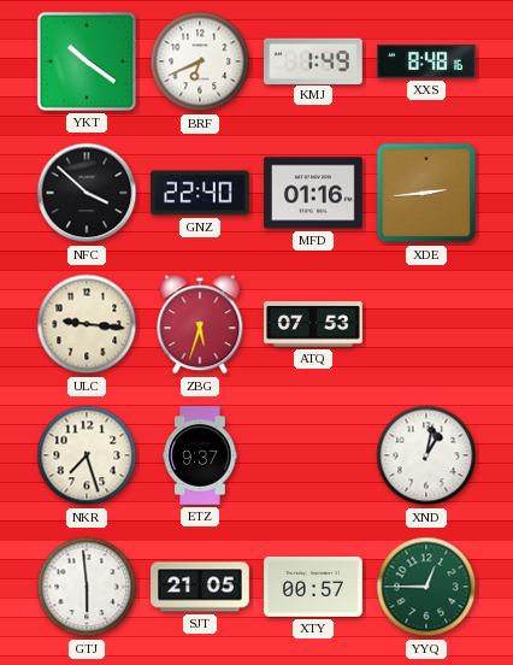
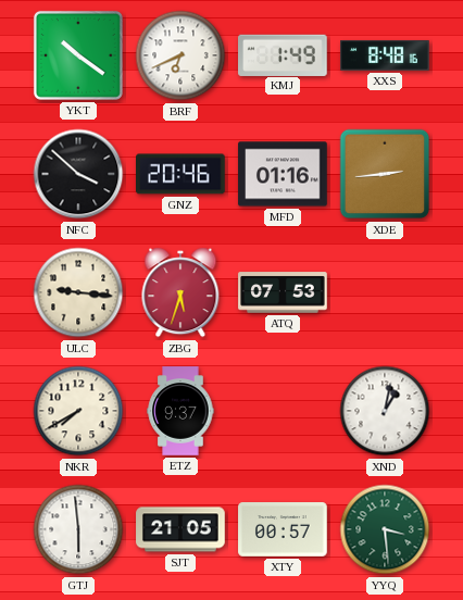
GNZ: 22:40 -> 20:46
NKR: 7:27 -> 7:40
YYQ: 12:45 -> 3:29
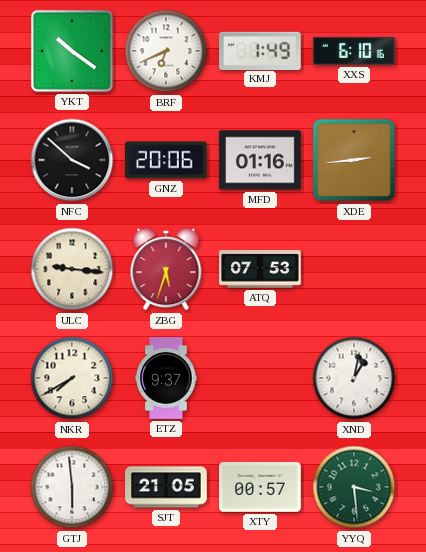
XXS: 8:48 -> 6:10
GNZ: 20:46 -> 20:06
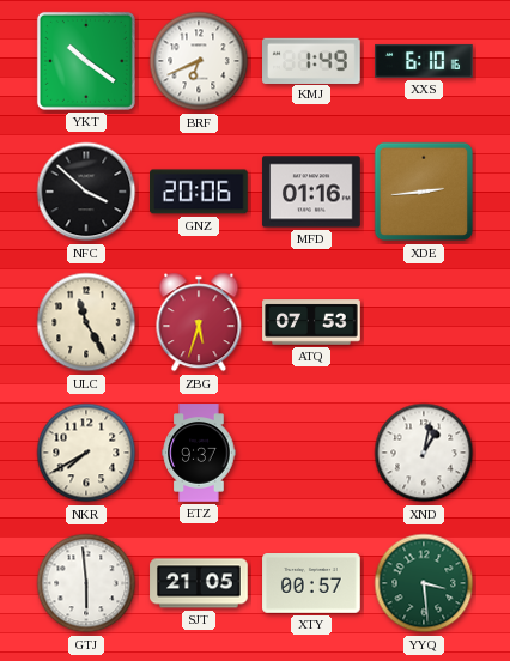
ULC: 9:16 -> 11:25
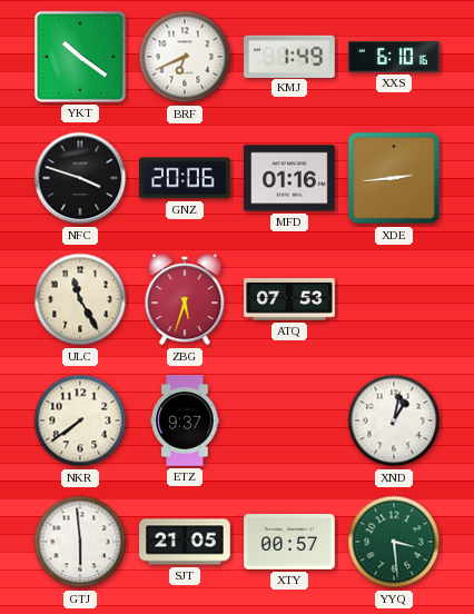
NFC: 3:52 -> 3:48
NKR: 7:40 -> 7:39
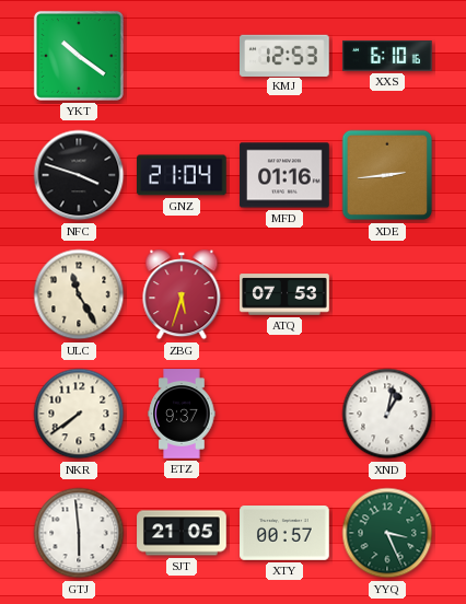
BRF: 6:41 -> none
KMJ: 1:49 -> 12:53
GNZ: 20:06 -> 21:04
YYQ: 3:29 -> 3:26
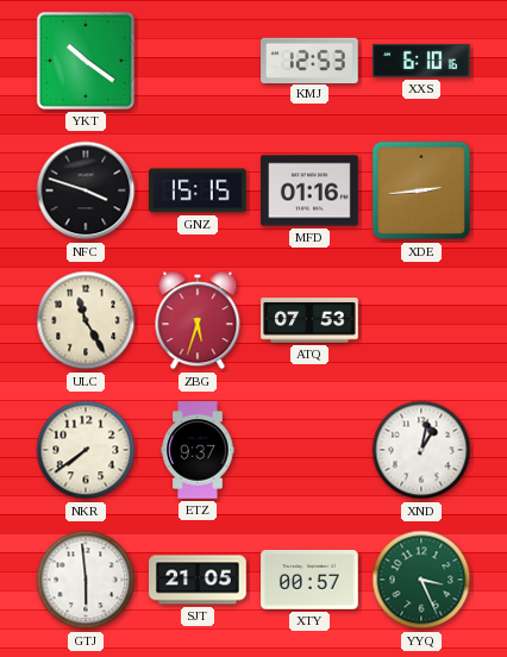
GNZ: 21:04 -> 15:15
